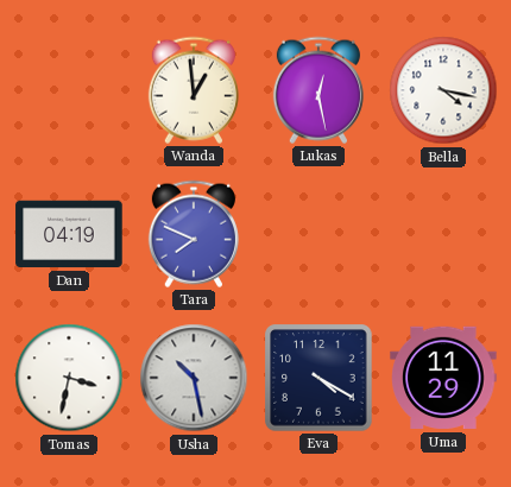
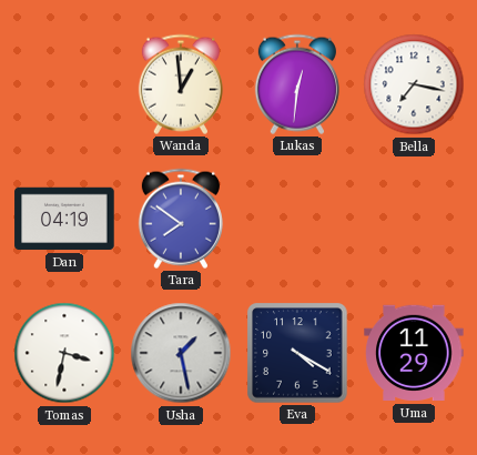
Lukas: 12:28 -> 12:31
Bella: 4:17 -> 7:17
Tara: 7:49 -> 7:51
Usha: 10:28 -> 1:28
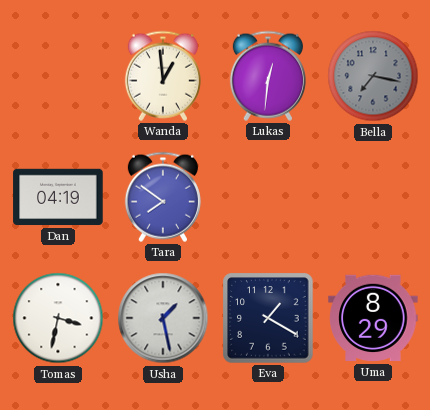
Bella dial: white -> grey
Eva: 4:20 -> 1:20
Uma: 11:29 -> 8:29
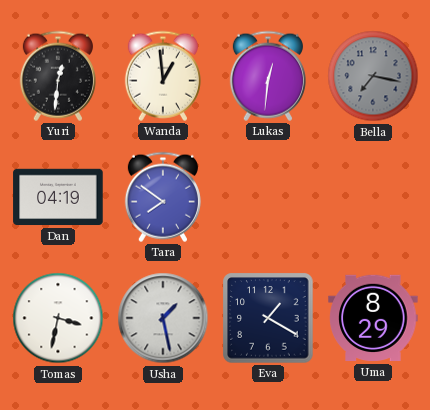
Yuri: none -> 12:31
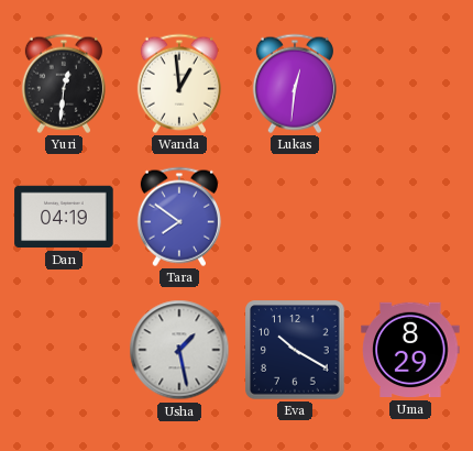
Bella: 7:17 -> none
Tomas: 3:32 -> none
Eva: 1:20 -> 10:20
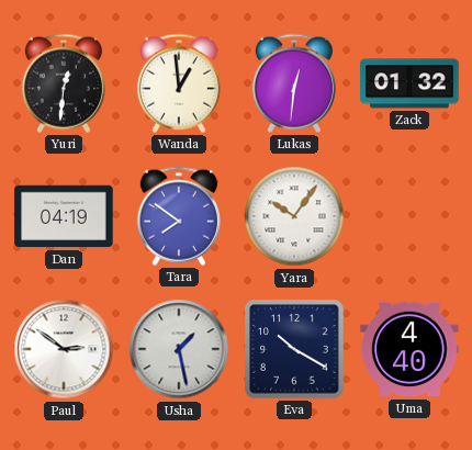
Zack: none -> 01:32
Yara: none -> 10:06
Paul: none -> 2:51
Uma: 8:29 -> 4:40
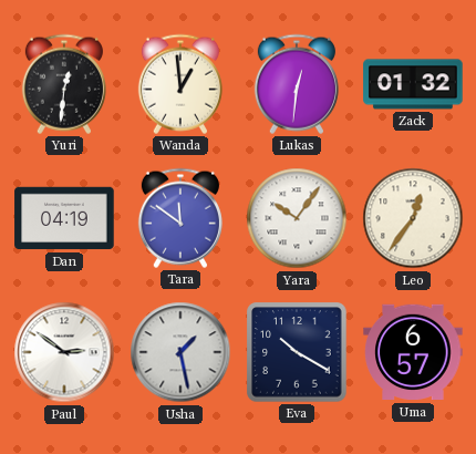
Tara: 7:51 -> 11:51
Leo: none -> 12:36
Uma: 4:40 -> 6:57
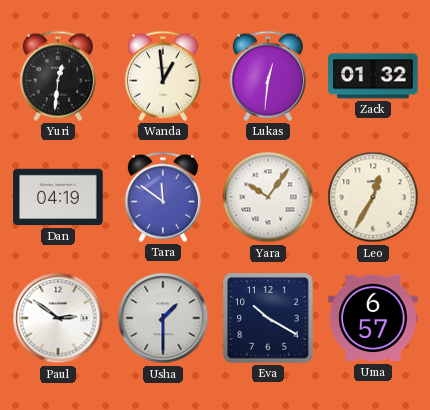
Leo: 12:36 -> 12:35
Usha: 1:28 -> 1:30
